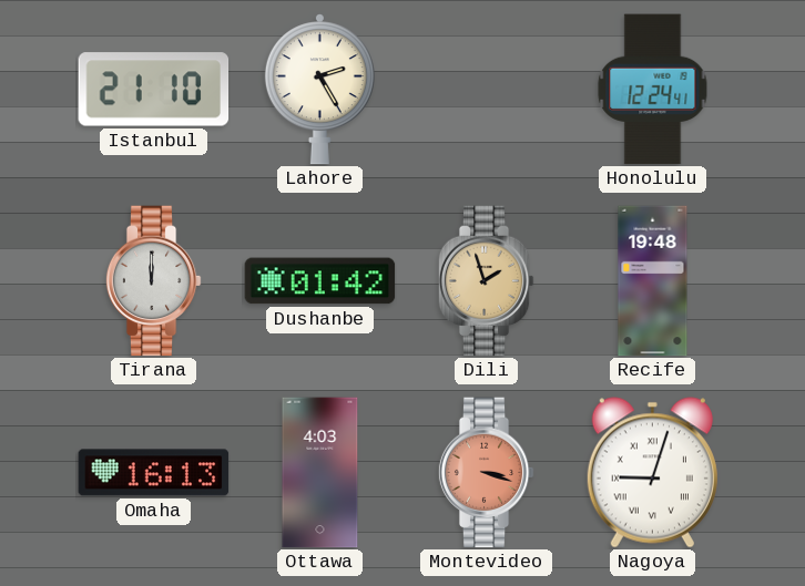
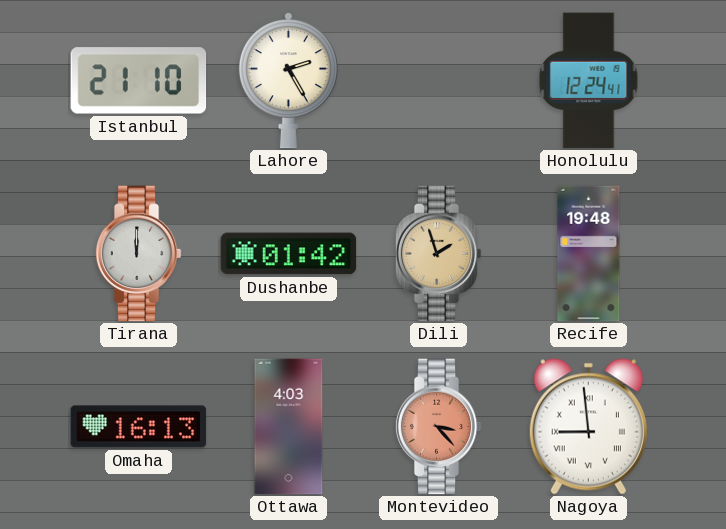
Montevideo: 3:18 -> 3:23
Nagoya: 9:03 -> 8:59
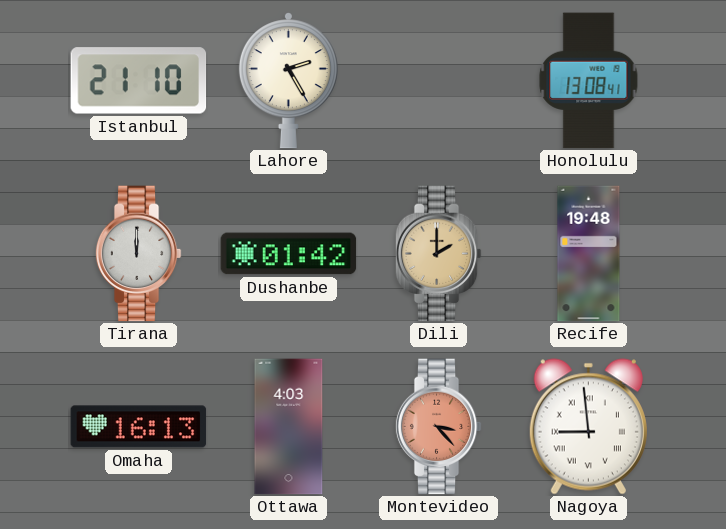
Honolulu: 12:24 -> 13:08
Dili: 1:57 -> 2:00
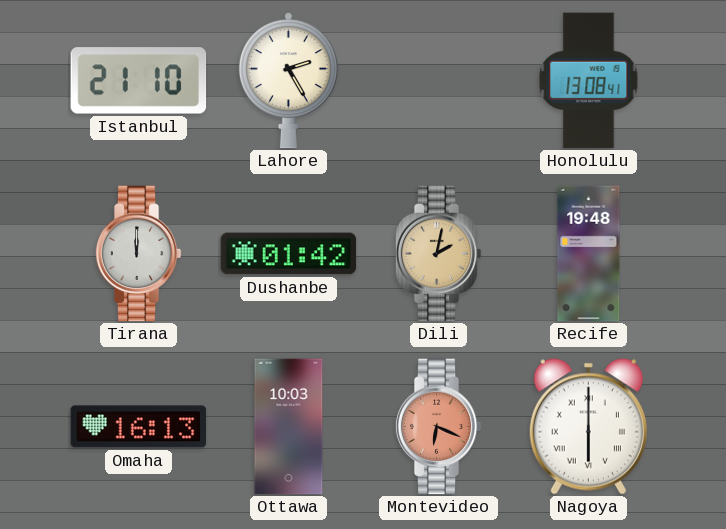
Dili: 2:00 -> 2:02
Ottawa: 4:03 -> 10:03
Montevideo: 3:23 -> 6:19
Nagoya: 8:59 -> 6:00
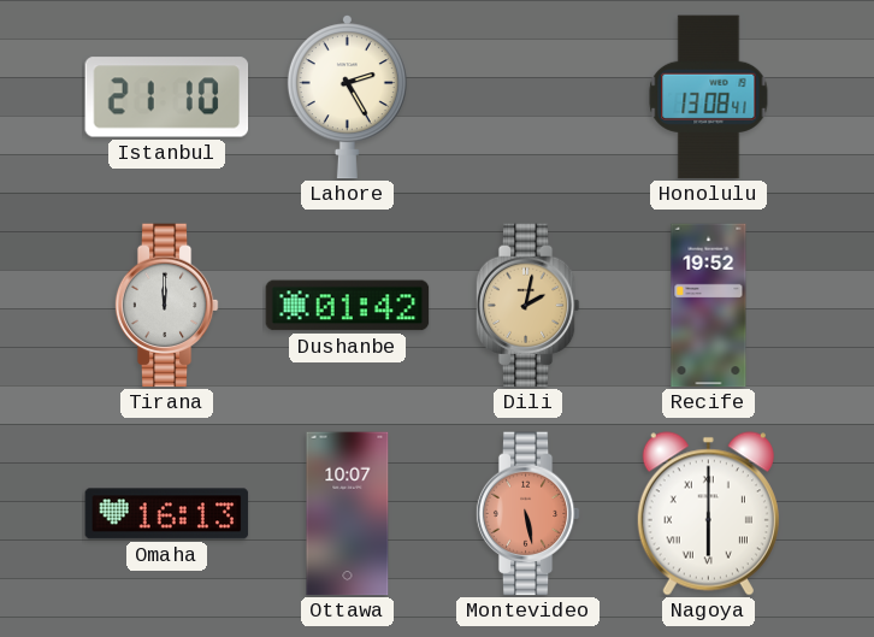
Recife: 19:48 -> 19:52
Ottawa: 10:03 -> 10:07
Montevideo: 6:19 -> 5:28
